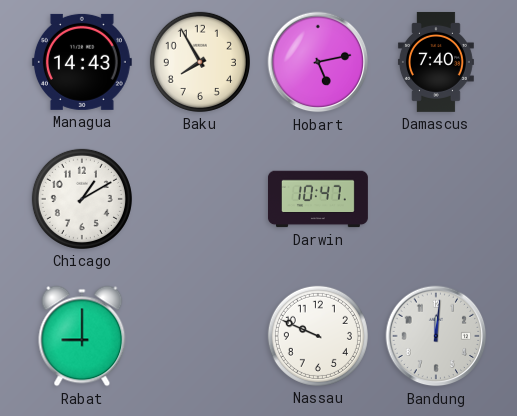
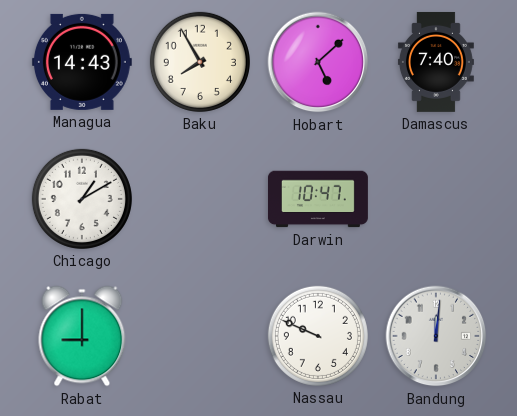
Hobart: 5:13 -> 5:08
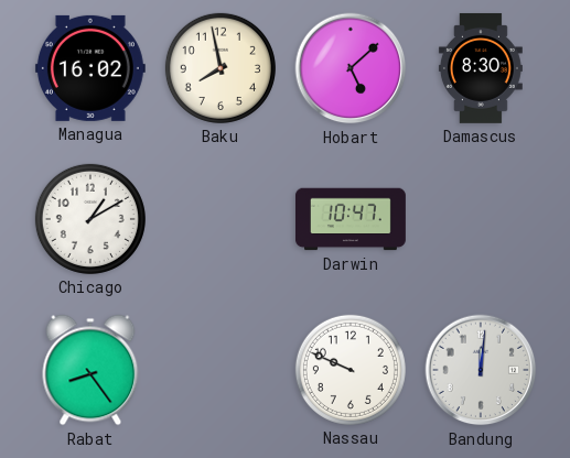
Managua: 14:43 -> 16:02
Baku: 7:55 -> 7:58
Damascus: 7:40 -> 8:30
Rabat: 9:00 -> 8:24
